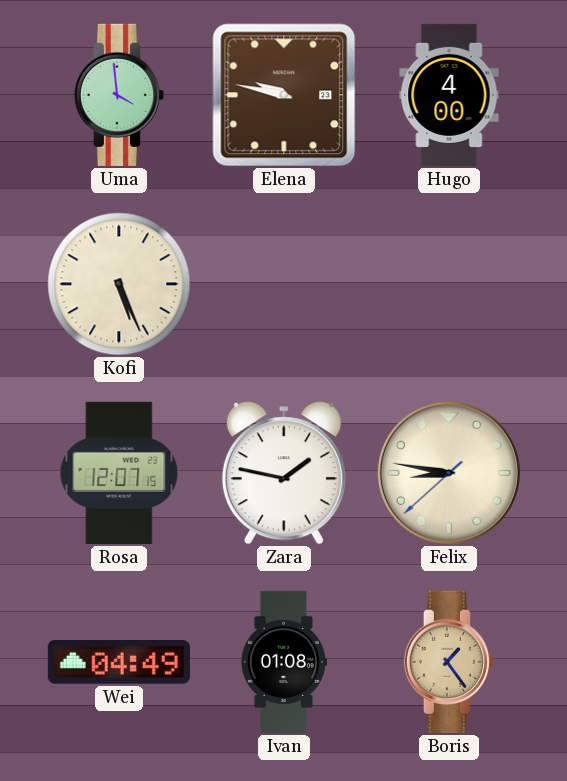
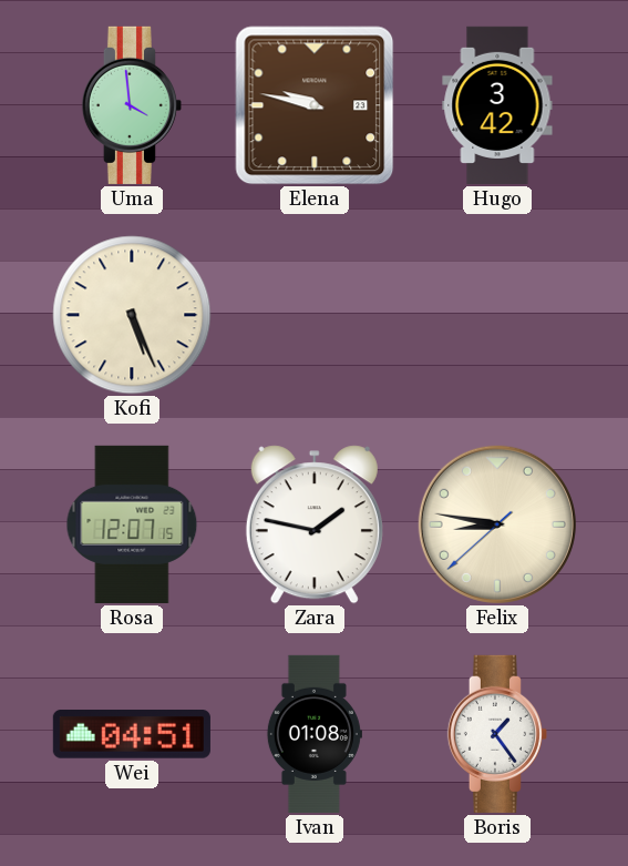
Hugo: 4:00 -> 3:42
Wei: 04:49 -> 04:51
Boris dial: champagne -> white
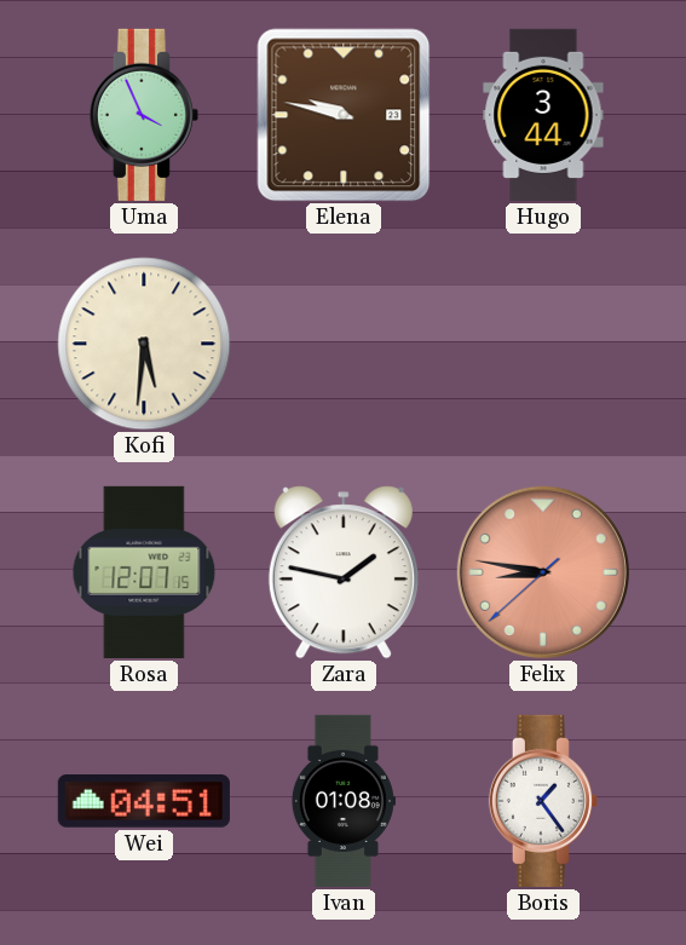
Uma: 3:59 -> 3:56
Hugo: 3:42 -> 3:44
Kofi: 5:26 -> 5:31
Felix dial: cream -> salmon
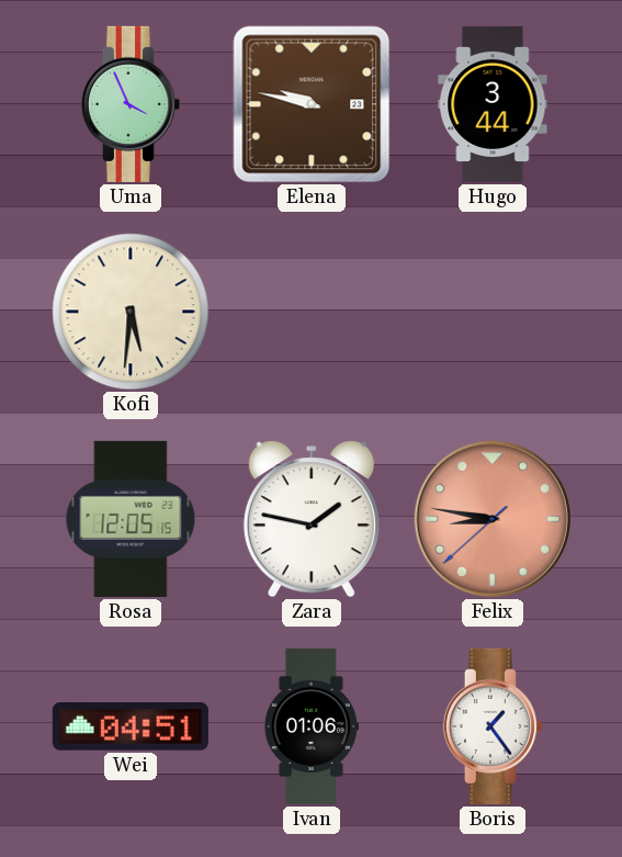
Rosa: 12:07 -> 12:05
Ivan: 01:08 -> 01:06
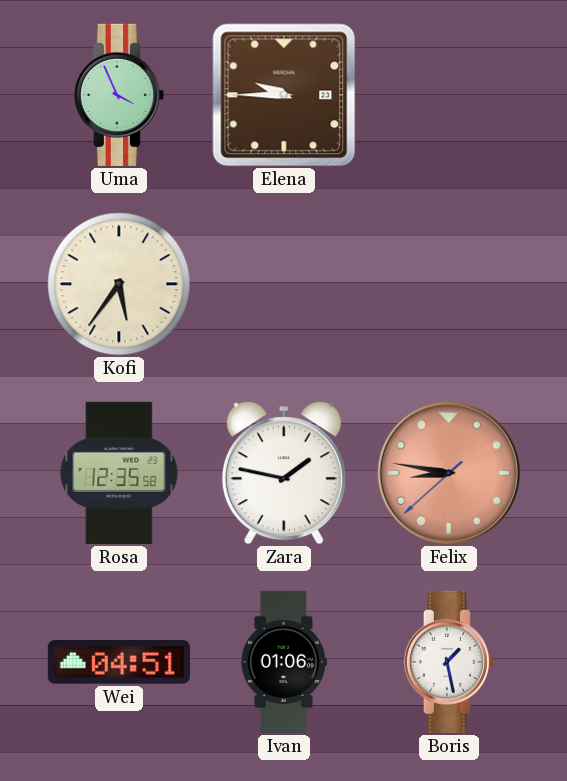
Elena: 9:47 -> 9:45
Hugo: 3:44 -> none
Kofi: 5:31 -> 5:36
Rosa: 12:05 -> 12:35
Boris: 1:24 -> 1:28
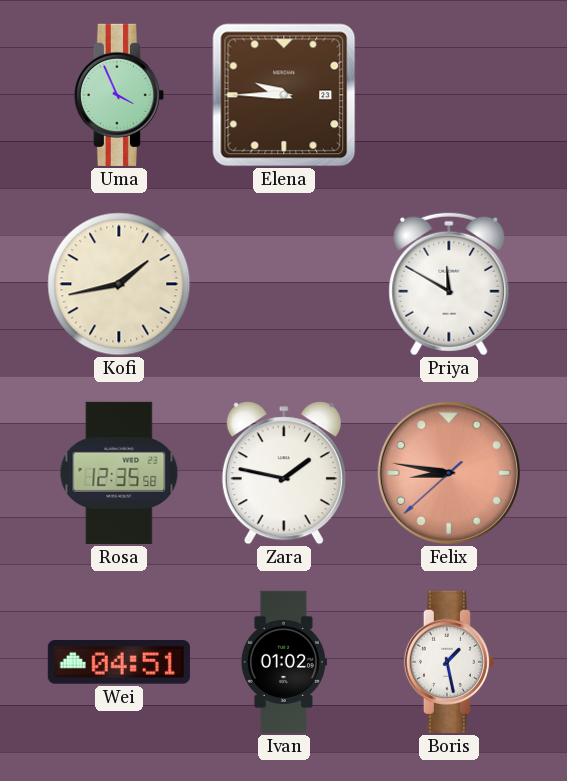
Kofi: 5:36 -> 1:43
Priya: none -> 11:50
Ivan: 01:06 -> 01:02
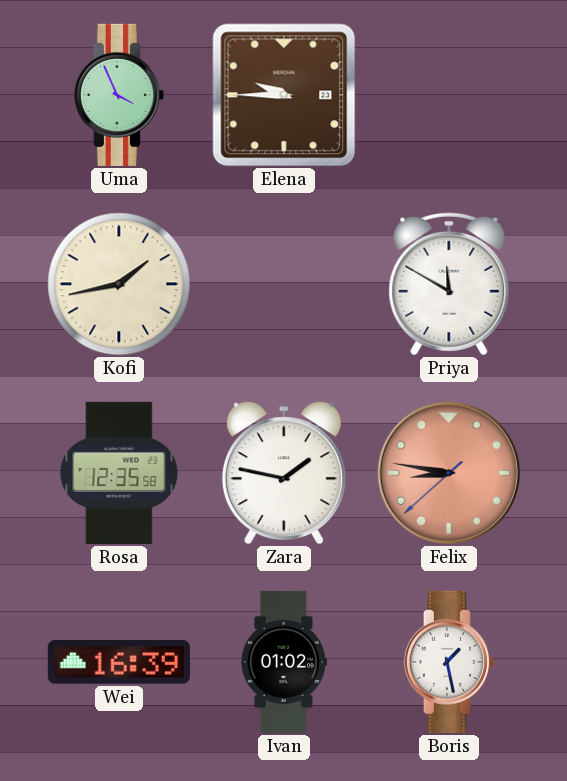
Wei: 04:51 -> 16:39
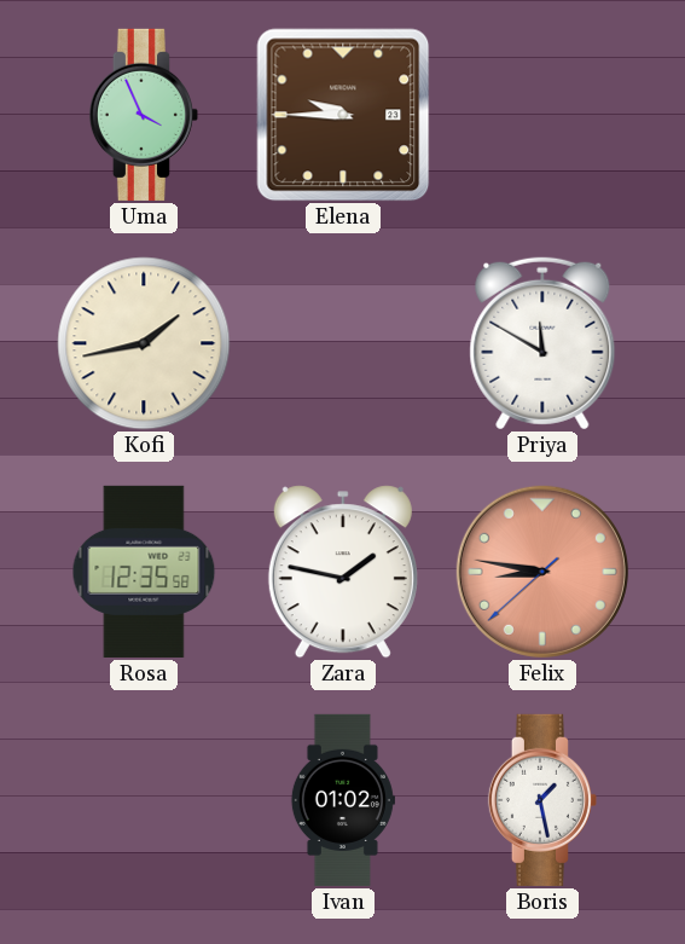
Wei: 16:39 -> none
